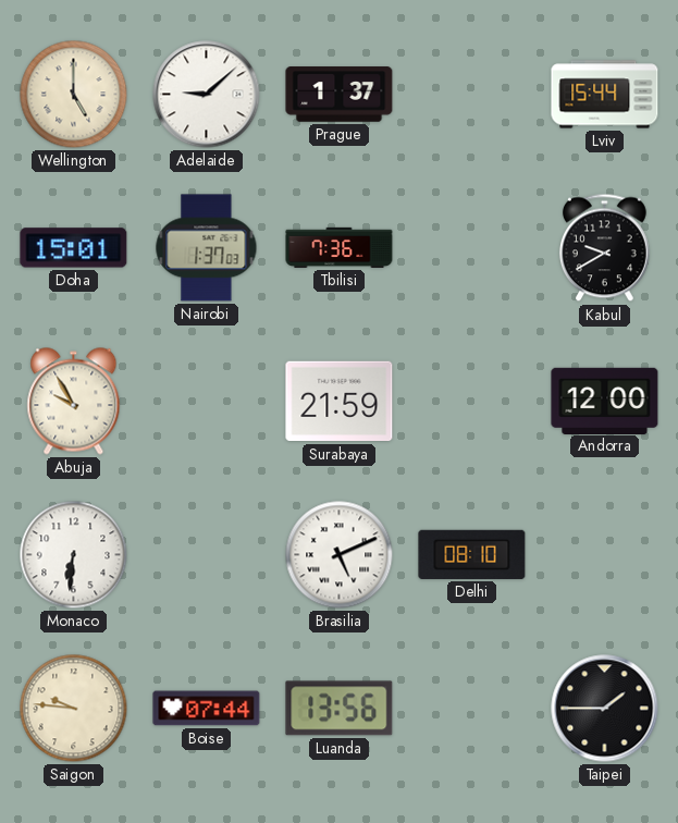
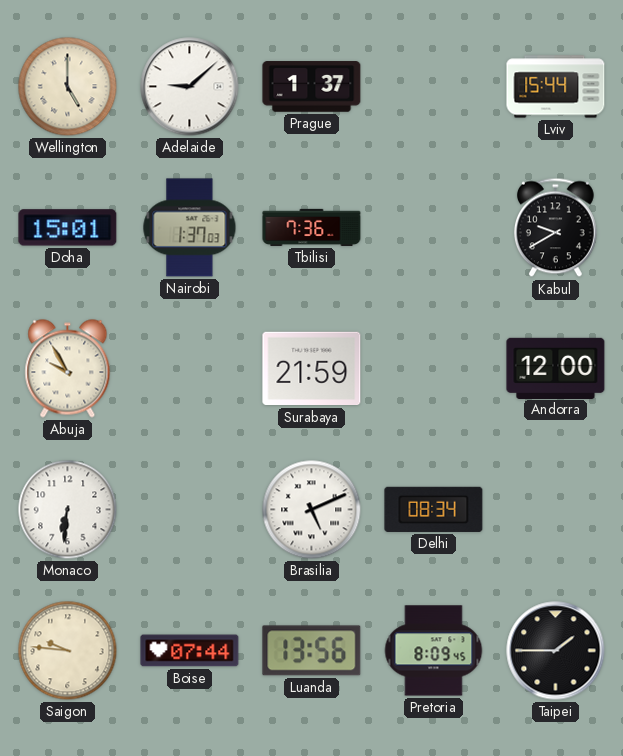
Delhi: 08:10 -> 08:34
Pretoria: none -> 8:09
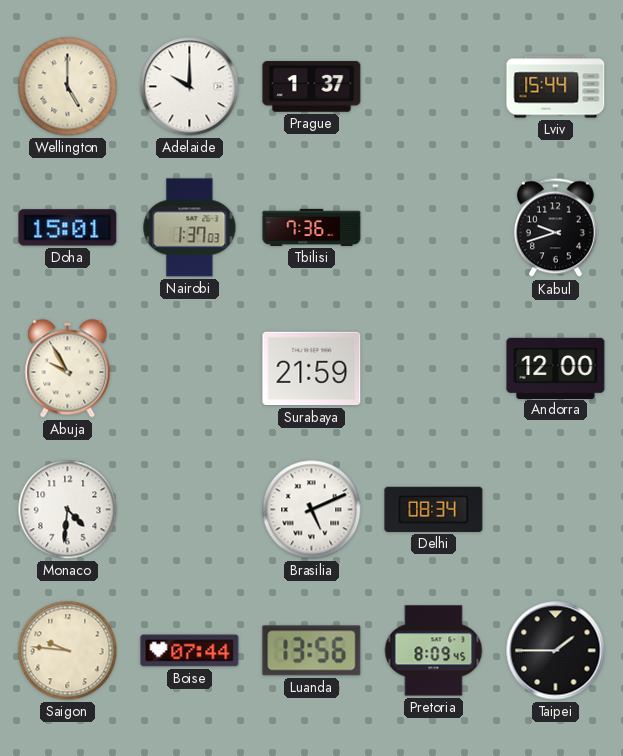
Adelaide: 9:08 -> 10:00
Kabul: 9:40 -> 9:42
Monaco: 6:31 -> 4:31
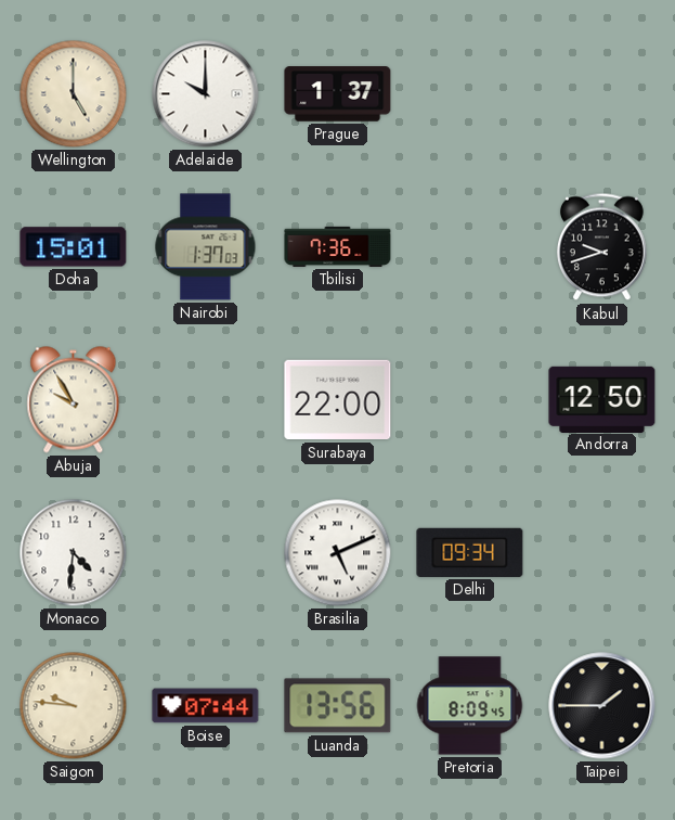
Lviv: 15:44 -> none
Surabaya: 21:59 -> 22:00
Andorra: 12:00 -> 12:50
Delhi: 08:34 -> 09:34
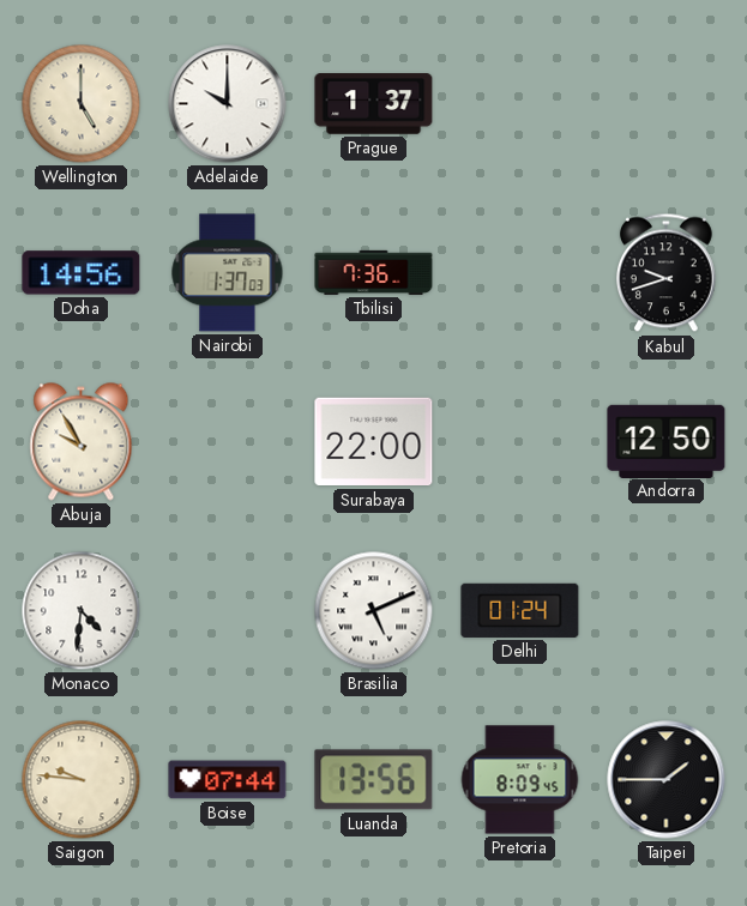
Doha: 15:01 -> 14:56
Delhi: 09:34 -> 01:24
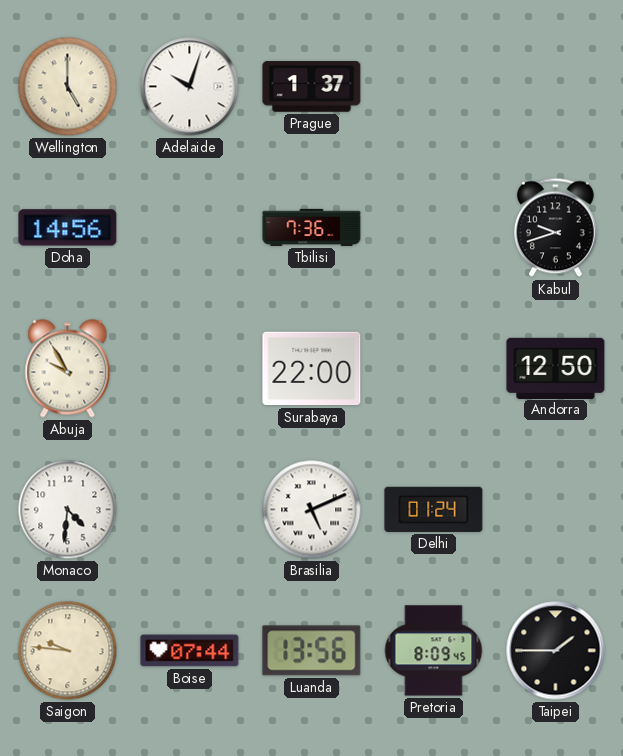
Adelaide: 10:00 -> 10:03
Nairobi: 1:37 -> none
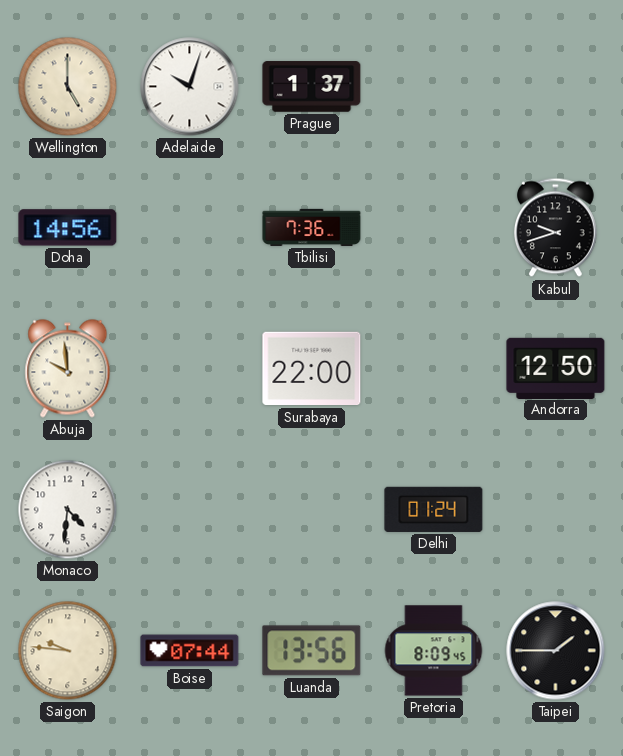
Abuja: 9:55 -> 9:59
Brasilia: 5:11 -> none
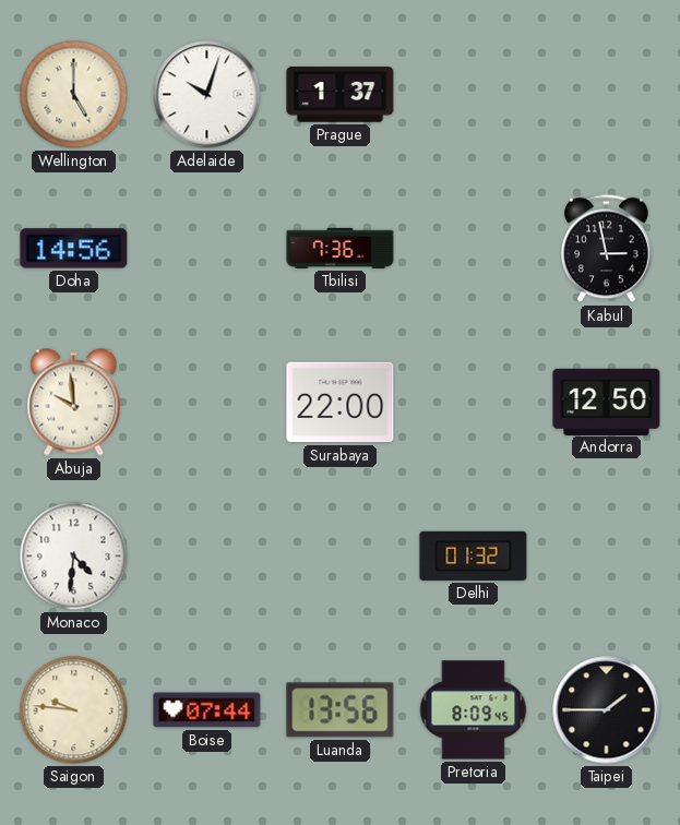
Kabul: 9:42 -> 2:58
Delhi: 01:24 -> 01:32
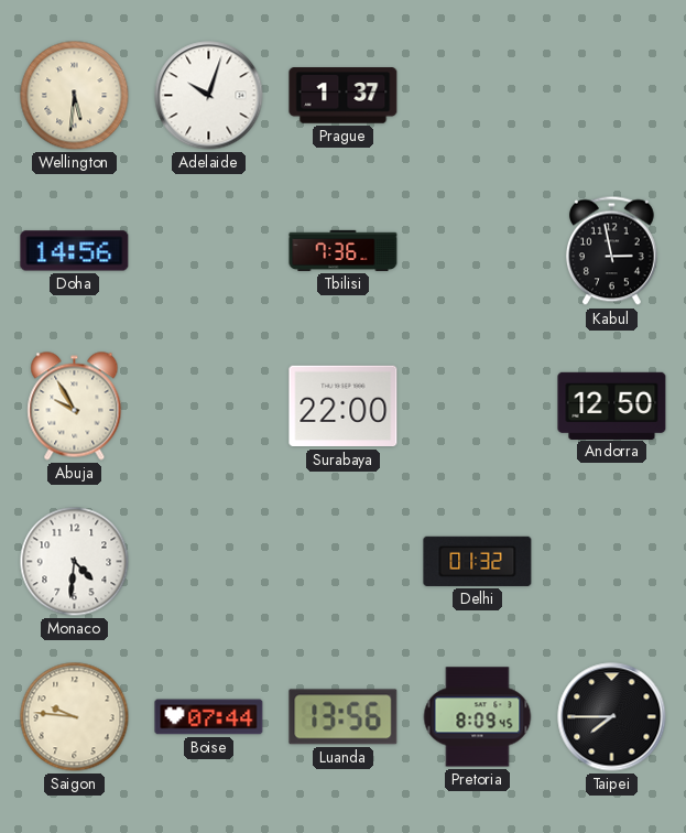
Wellington: 5:00 -> 5:31
Abuja: 9:59 -> 9:55
Taipei: 1:45 -> 7:45
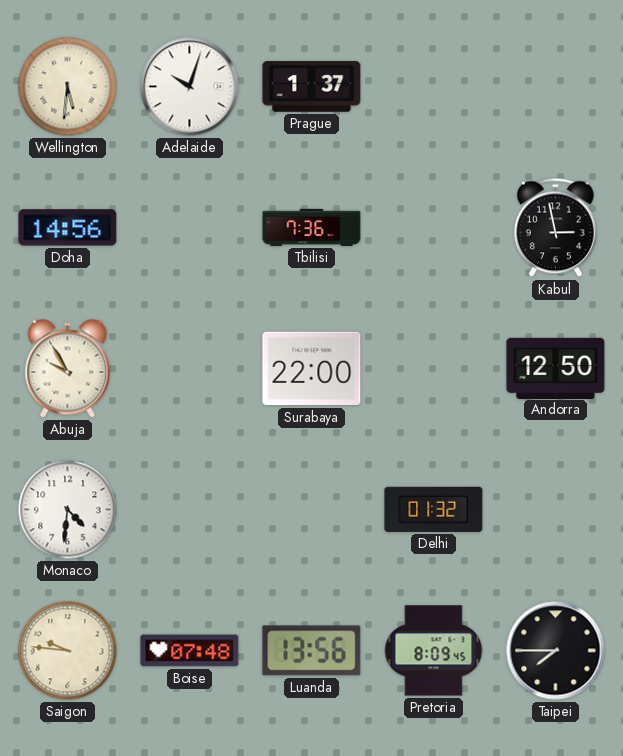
Boise: 07:44 -> 07:48
